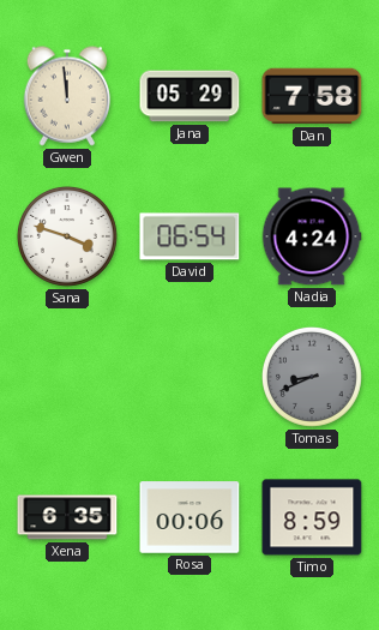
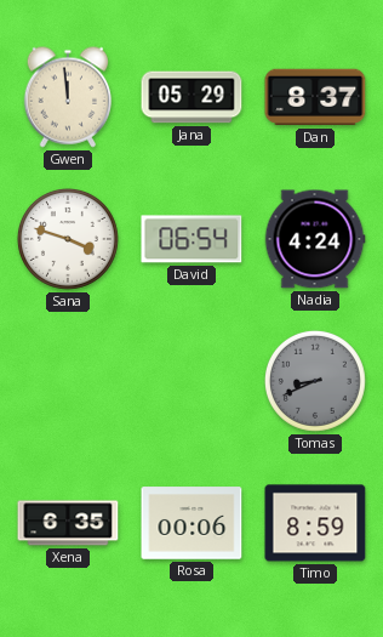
Dan: 7:58 -> 8:37
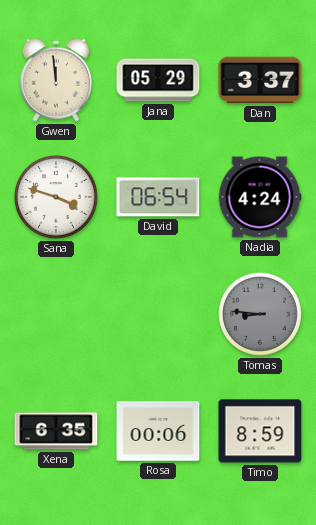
Dan: 8:37 -> 3:37
Tomas: 8:41 -> 8:46
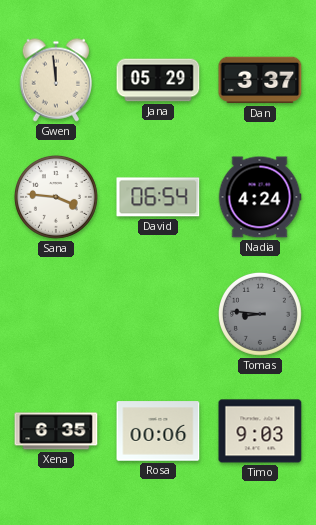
Sana: 3:48 -> 3:46
Timo: 8:59 -> 9:03
